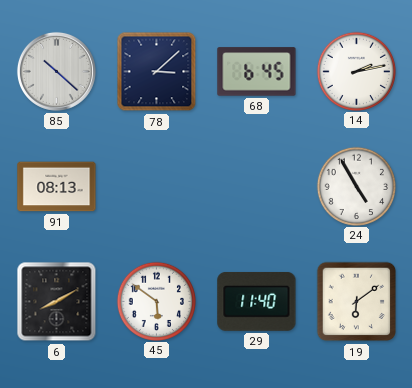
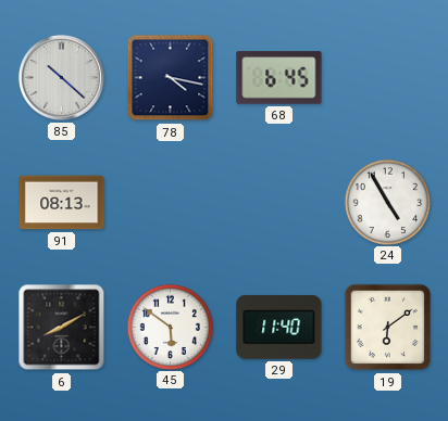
78: 3:08 -> 4:17
14: 2:13 -> none
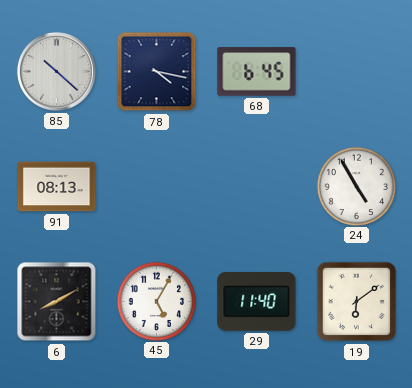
45: 5:51 -> 5:05
